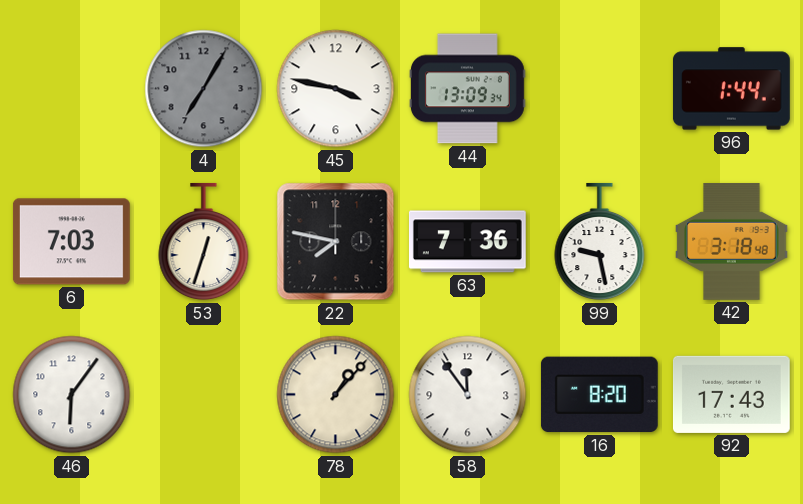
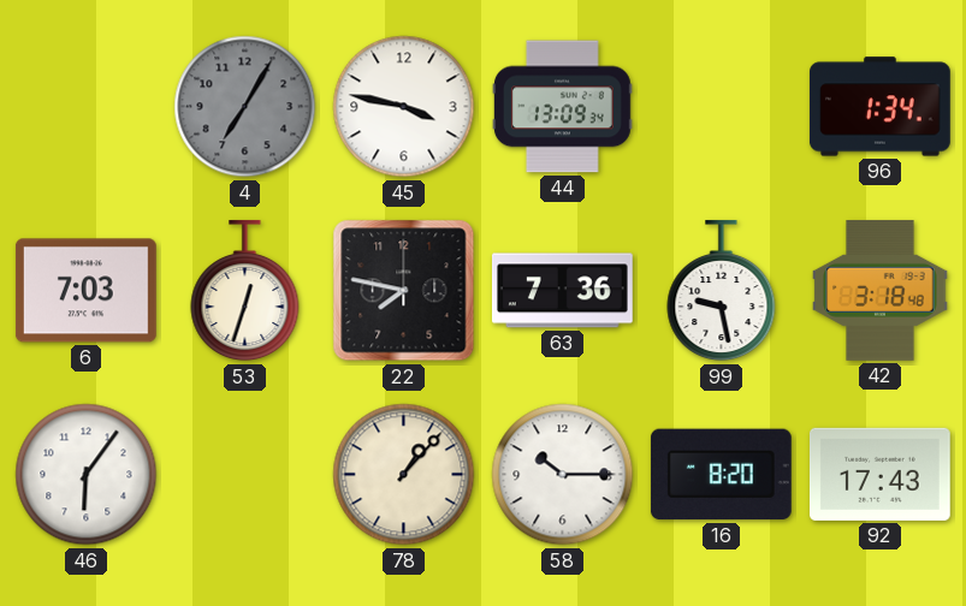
96: 1:44 -> 1:34
58: 11:54 -> 10:15
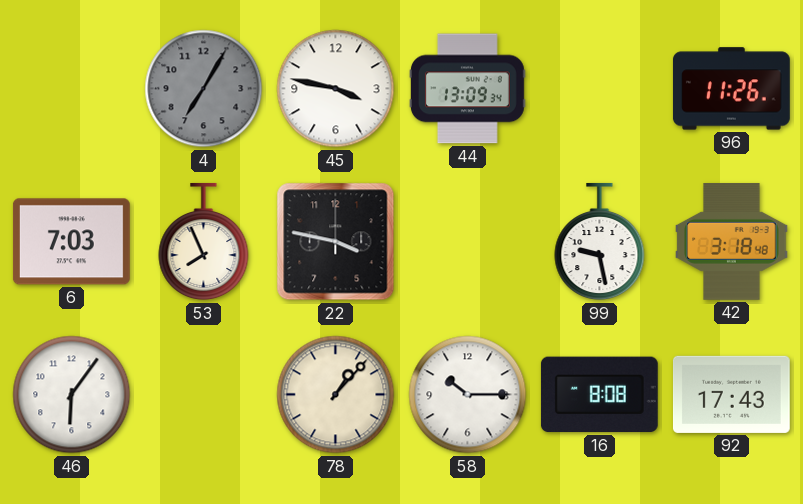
96: 1:34 -> 11:26
53: 12:33 -> 7:56
22: 7:47 -> 3:47
63: 7:36 -> none
16: 8:20 -> 8:08
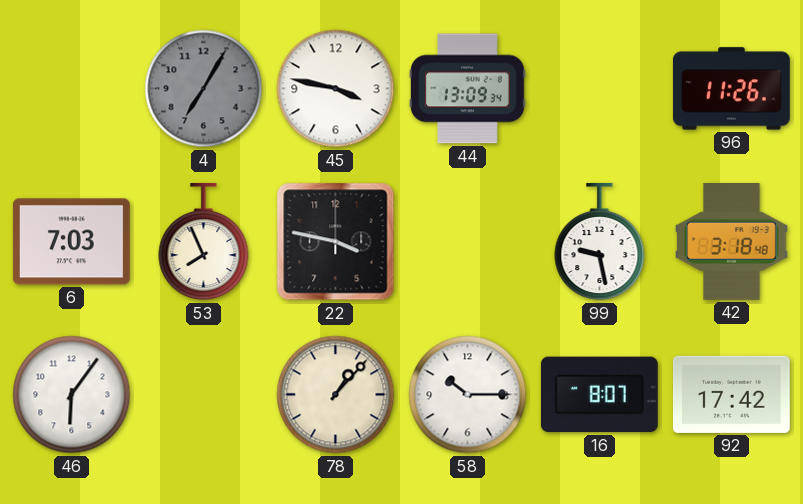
16: 8:08 -> 8:07
92: 17:43 -> 17:42
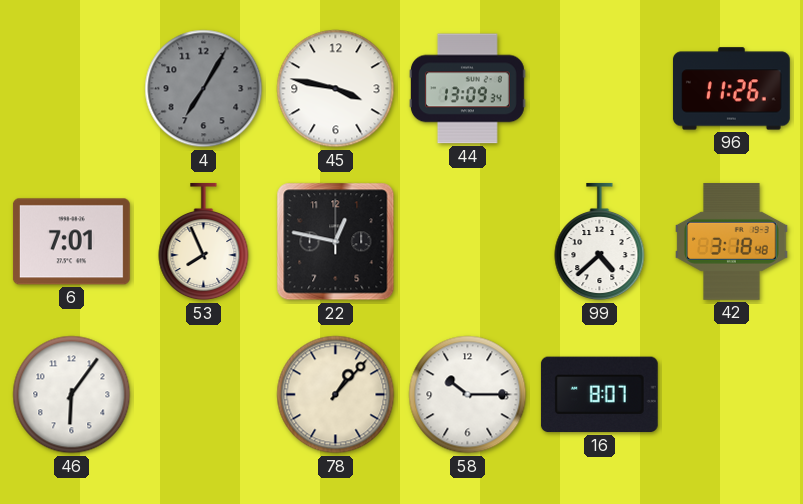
6: 7:03 -> 7:01
22: 3:47 -> 12:47
99: 9:28 -> 4:38
92: 17:42 -> none
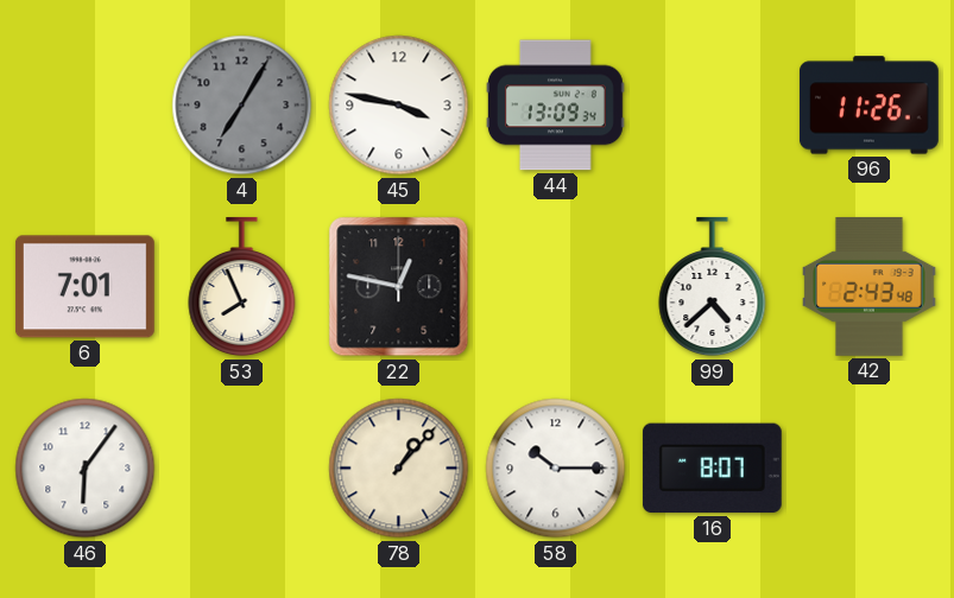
42: 3:18 -> 2:43
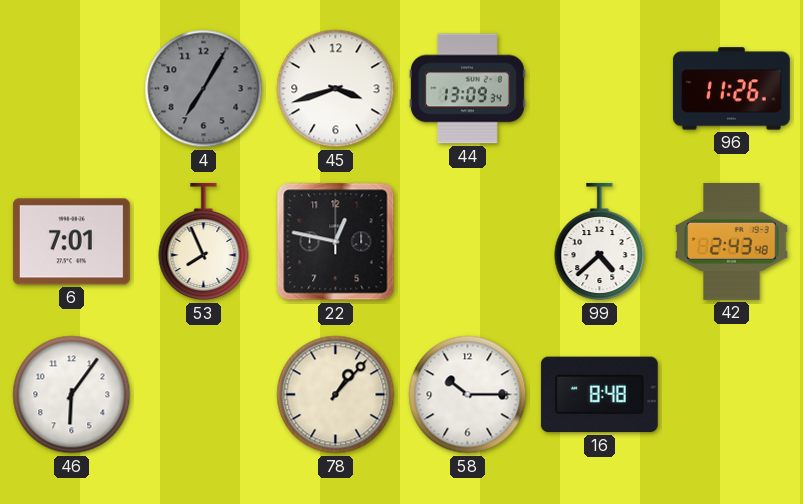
45: 3:47 -> 3:42
16: 8:07 -> 8:48
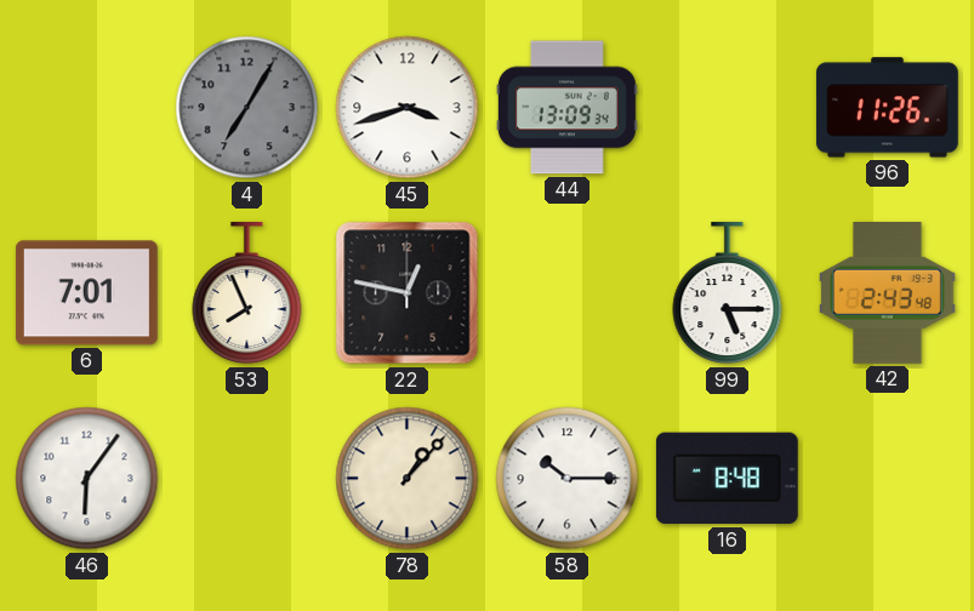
99: 4:38 -> 5:15
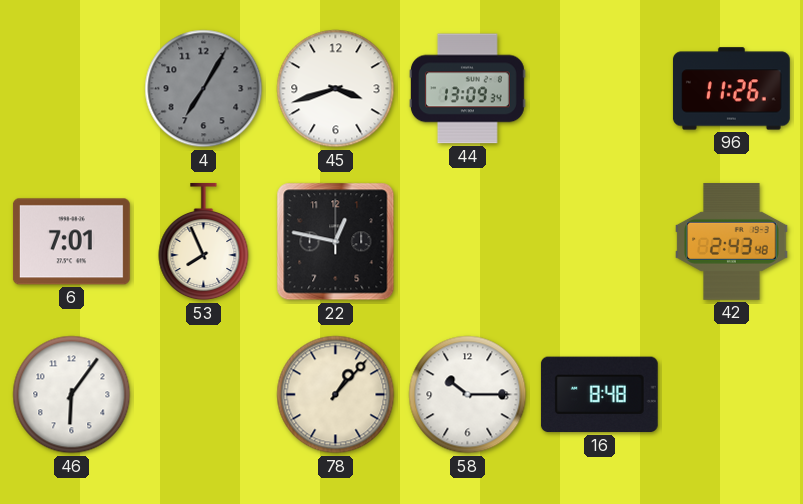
99: 5:15 -> none
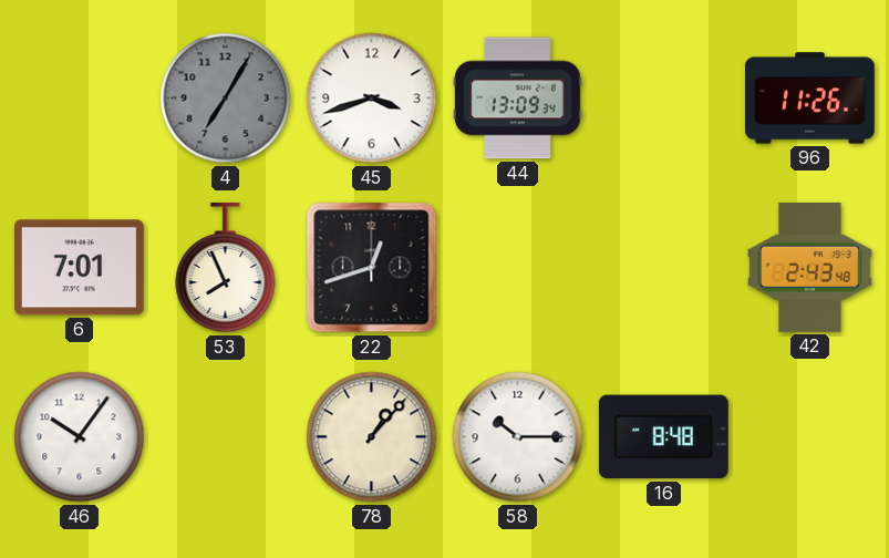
22: 12:47 -> 12:42
46: 6:06 -> 10:06
